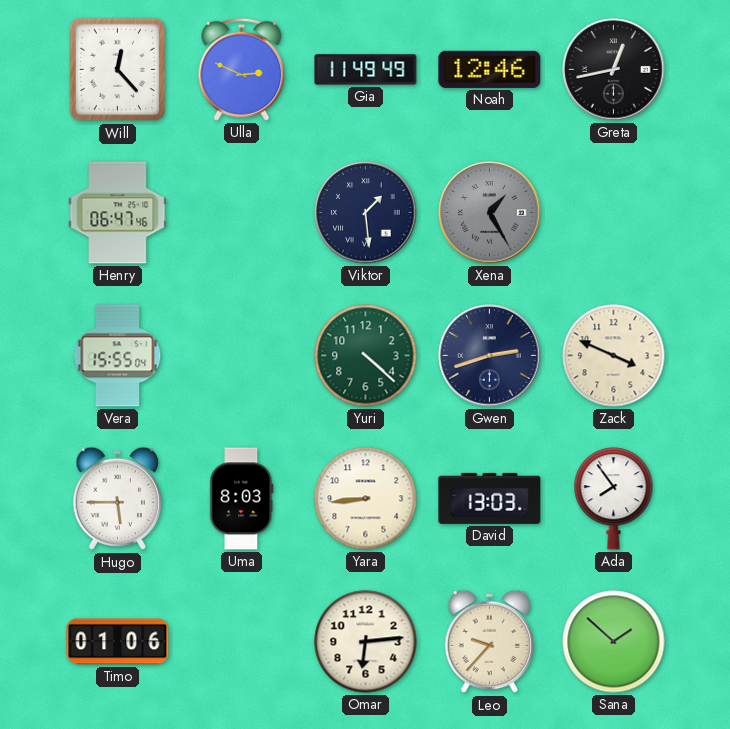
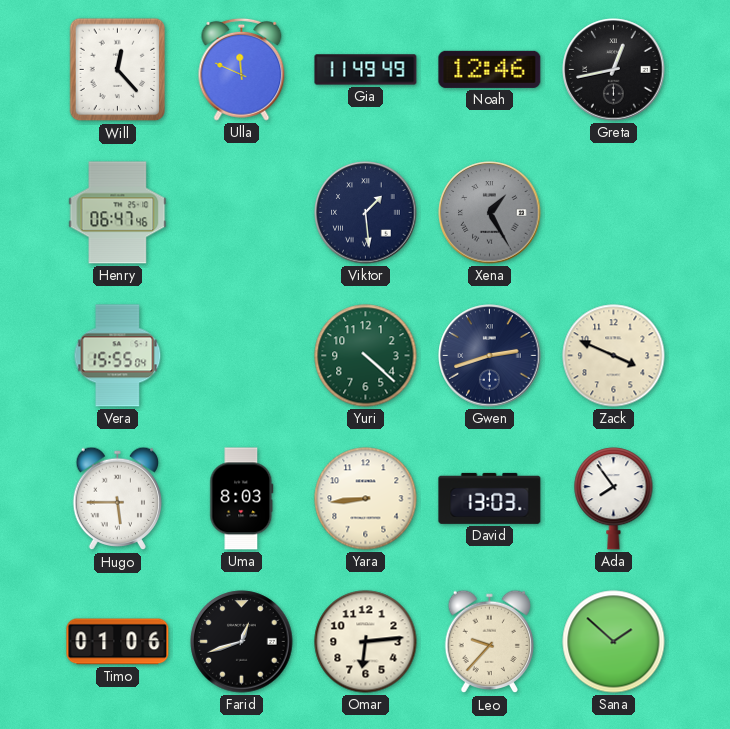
Ulla: 2:49 -> 11:49
Farid: none -> 12:42
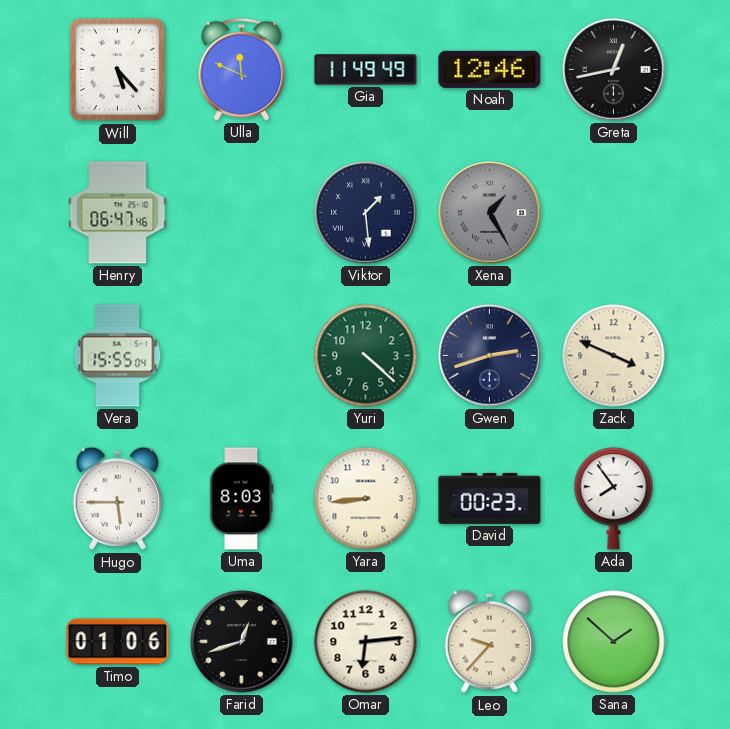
Will: 12:23 -> 5:23
David: 13:03 -> 00:23
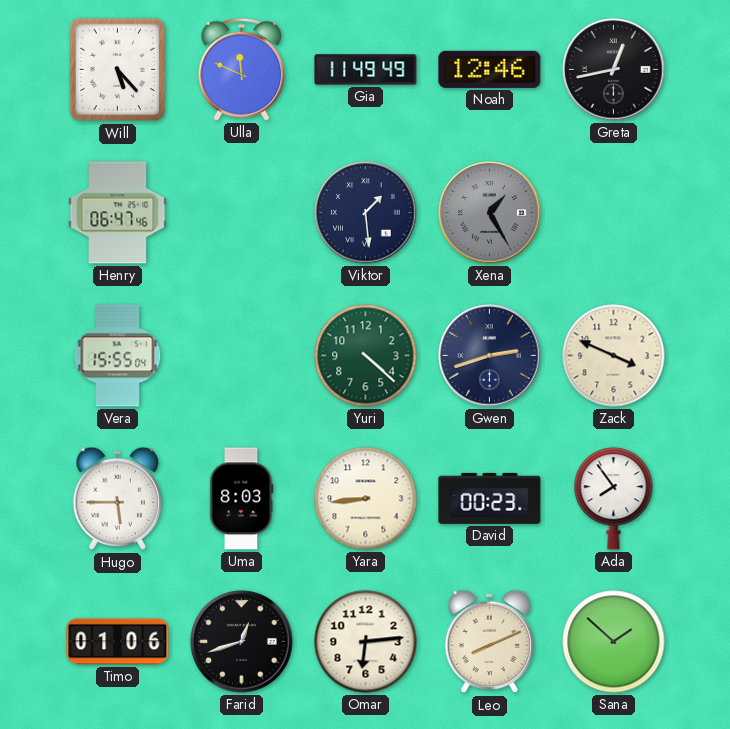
Leo: 9:37 -> 8:11
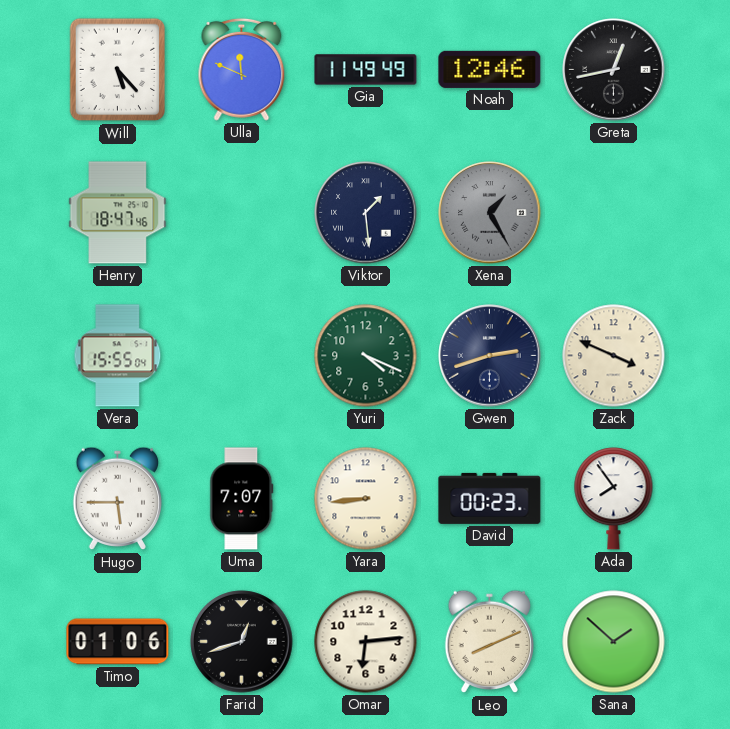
Henry: 06:47 -> 18:47
Yuri: 4:22 -> 4:19
Uma: 8:03 -> 7:07
